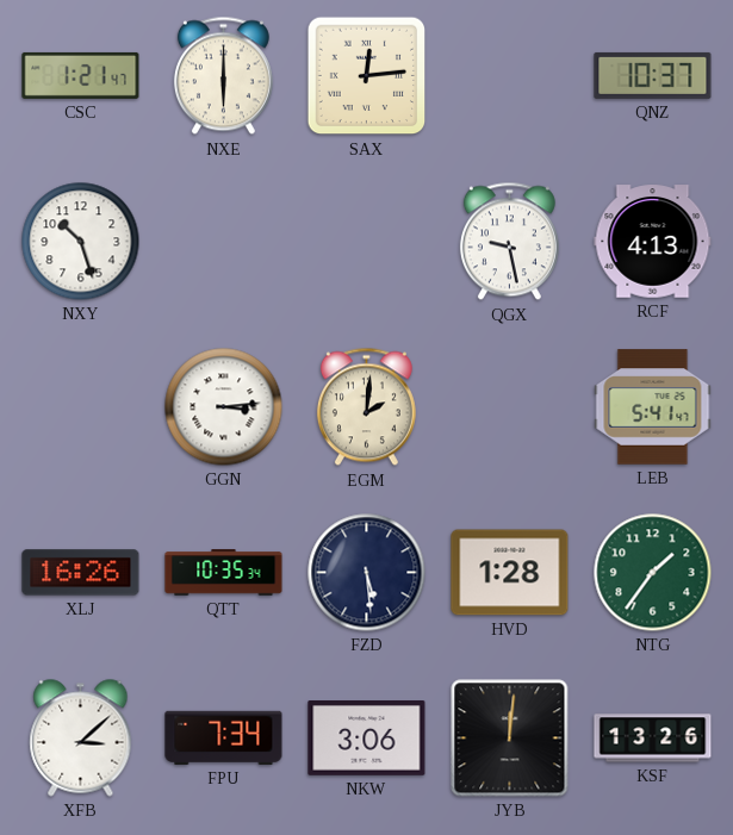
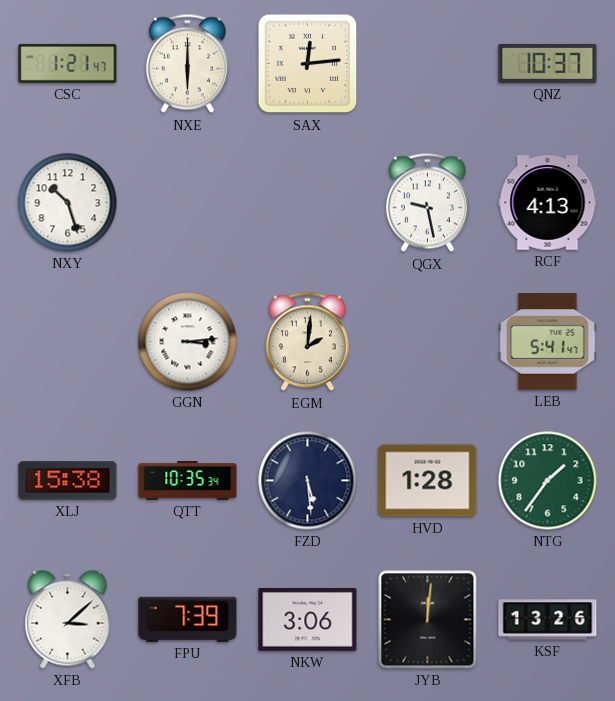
XLJ: 16:26 -> 15:38
FPU: 7:34 -> 7:39
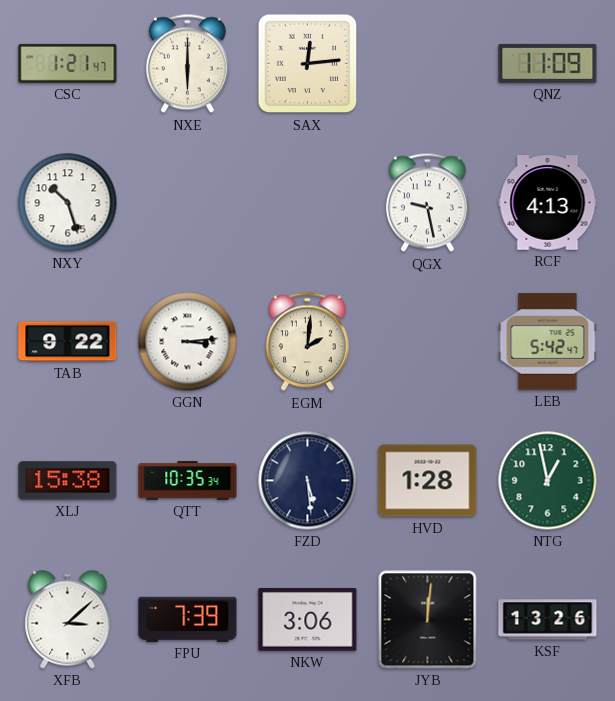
QNZ: 10:37 -> 11:09
TAB: none -> 9:22
LEB: 5:41 -> 5:42
NTG: 1:36 -> 12:58
